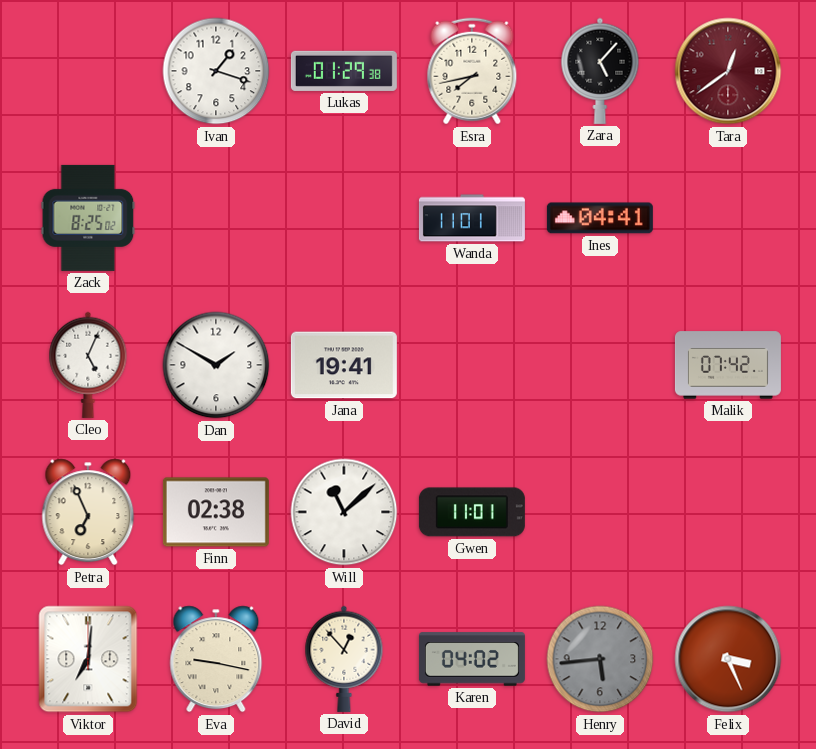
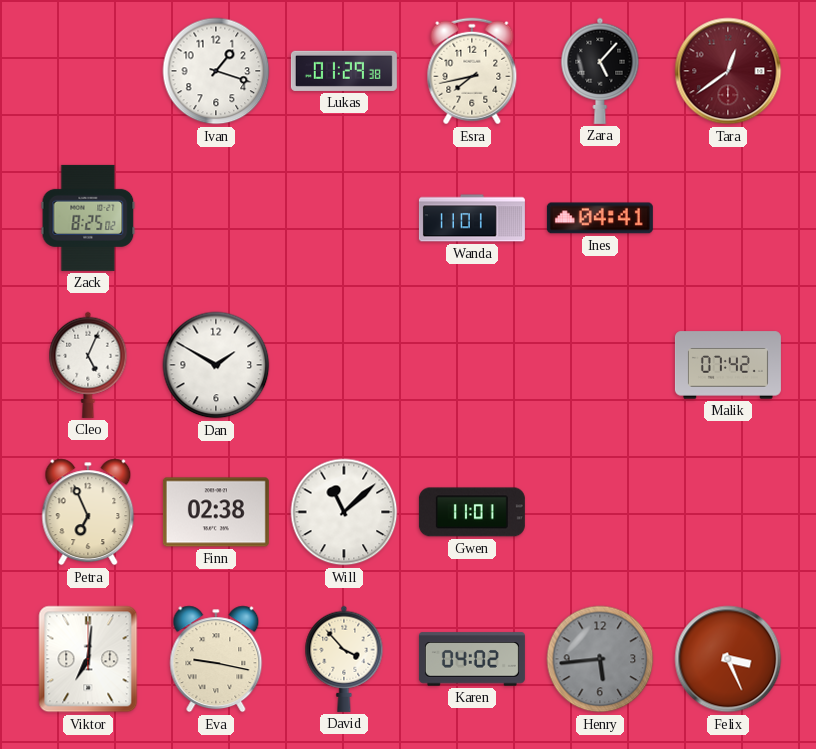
Jana: 19:41 -> none
David: 12:53 -> 3:53
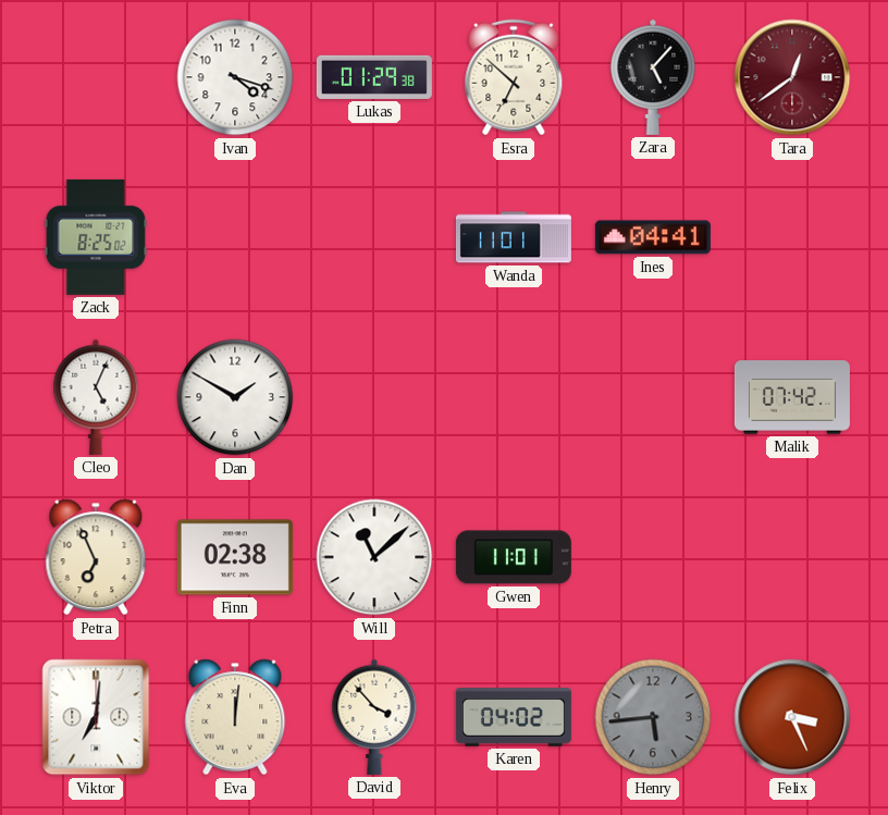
Ivan: 1:18 -> 4:18
Esra: 7:43 -> 6:52
Eva: 9:17 -> 12:01
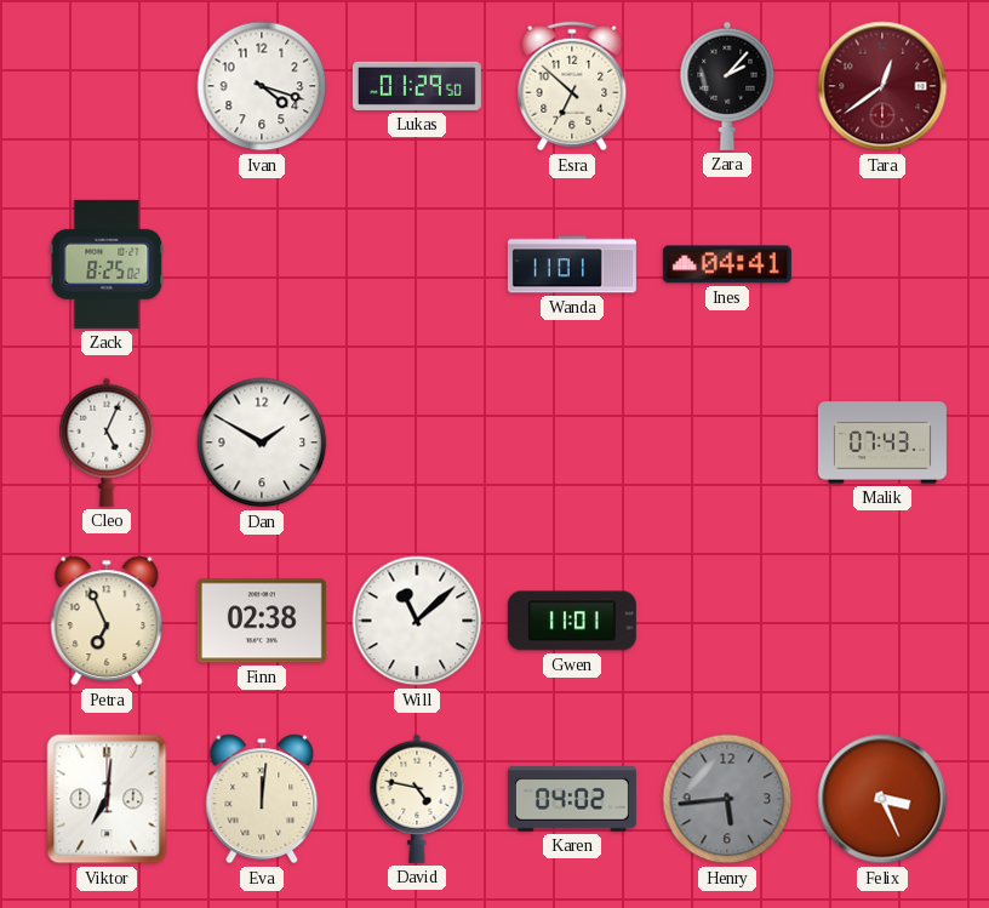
Lukas: 01:29:38 -> 01:29:50
Zara: 5:07 -> 2:07
Malik: 07:42 -> 07:43
David: 3:53 -> 4:47
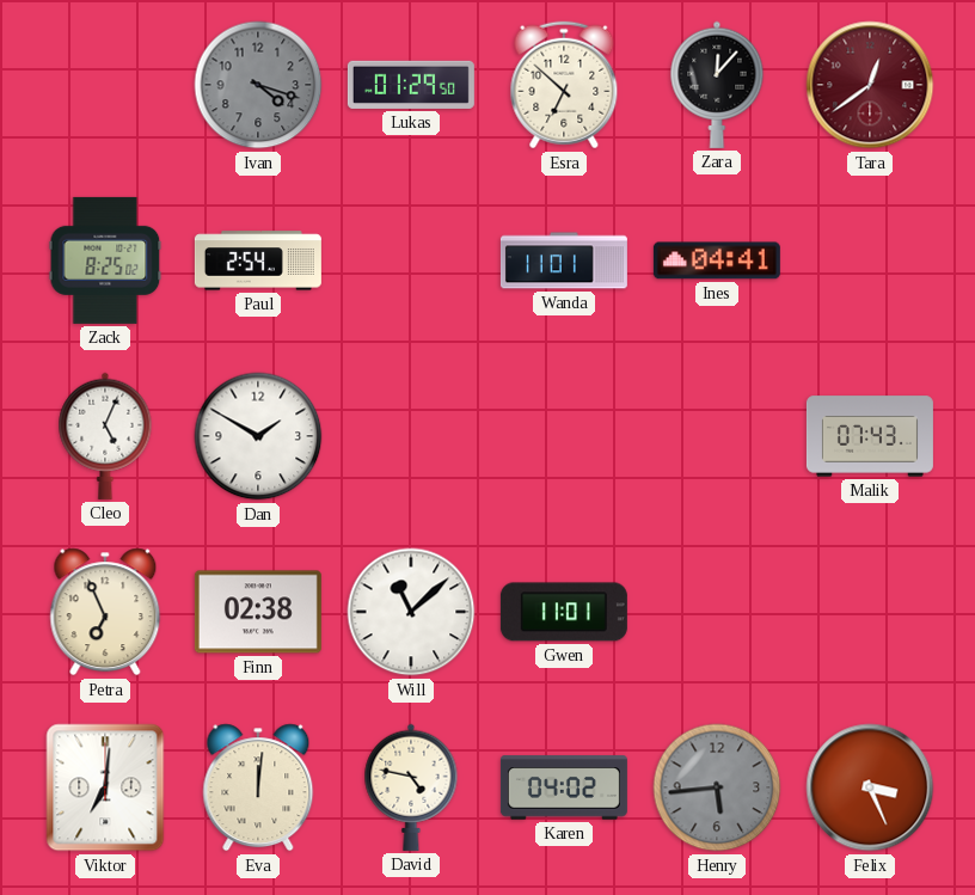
Ivan dial: white -> grey
Zara: 2:07 -> 12:07
Paul: none -> 2:54
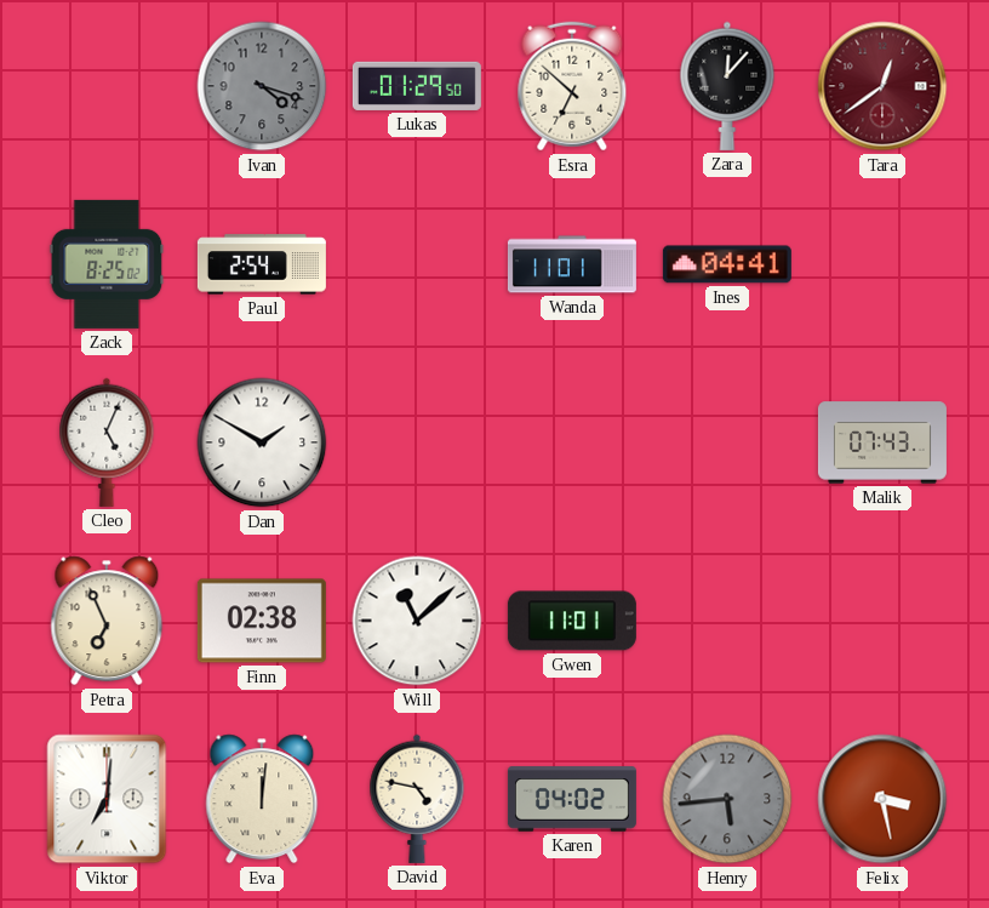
Felix: 3:26 -> 3:28
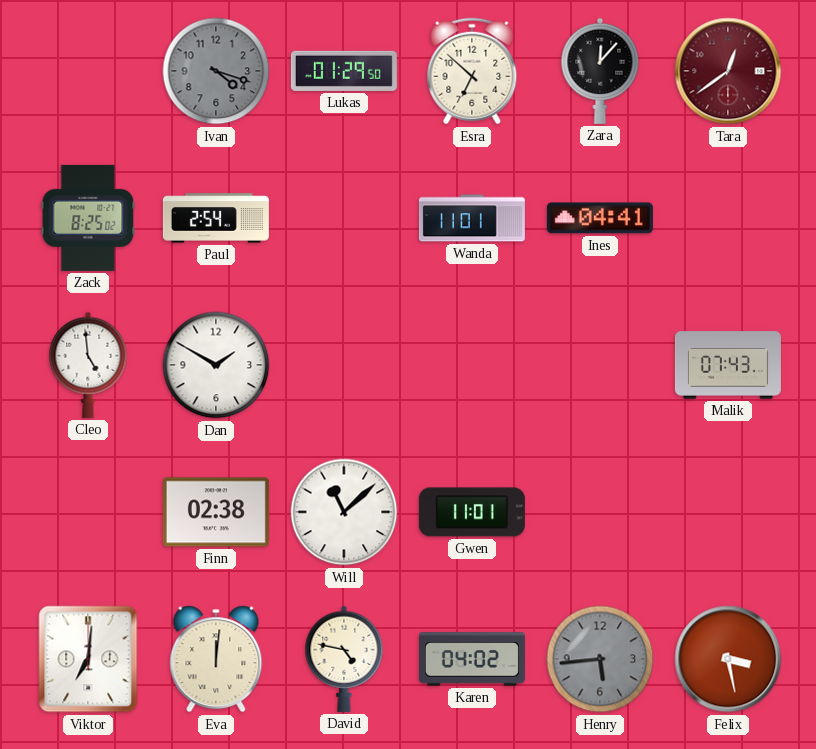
Cleo: 5:04 -> 4:59
Petra: 6:56 -> none
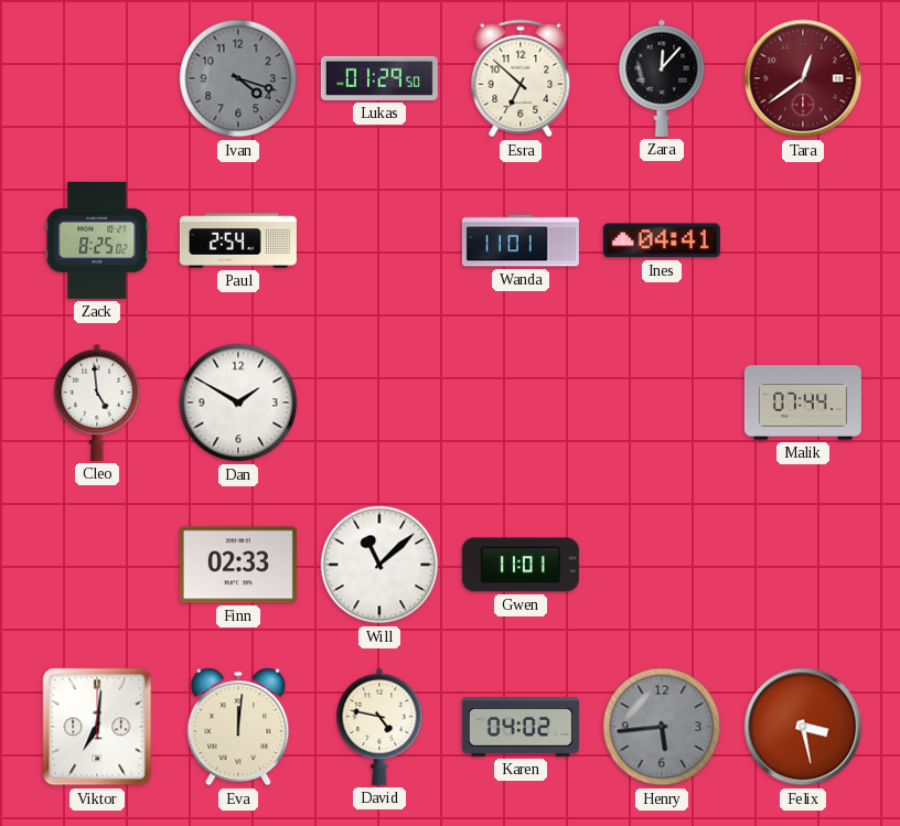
Malik: 07:43 -> 07:44
Finn: 02:38 -> 02:33
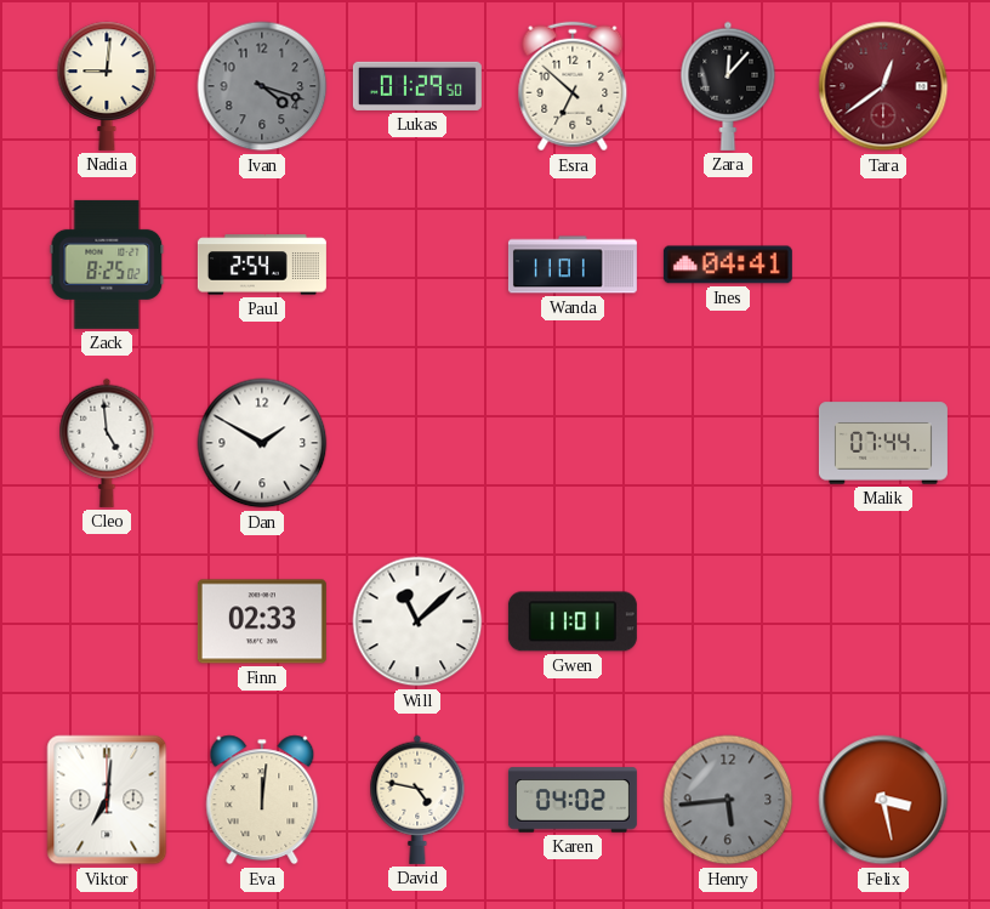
Nadia: none -> 9:01
